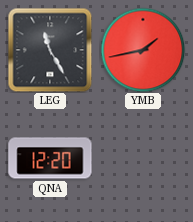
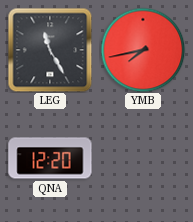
YMB: 1:43 -> 7:43
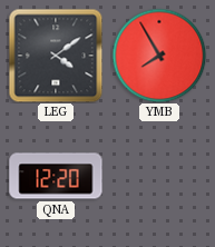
LEG: 11:25 -> 4:09
YMB: 7:43 -> 7:55
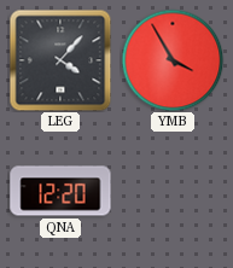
LEG: 4:09 -> 4:07
YMB: 7:55 -> 3:55
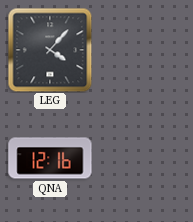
YMB: 3:55 -> none
QNA: 12:20 -> 12:16
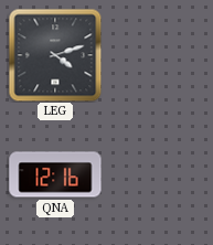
LEG: 4:07 -> 4:12
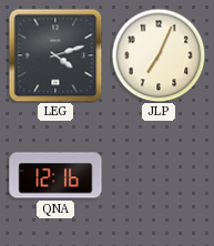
JLP: none -> 7:04
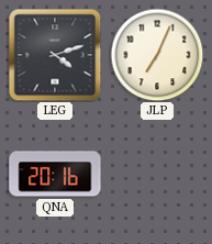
QNA: 12:16 -> 20:16
